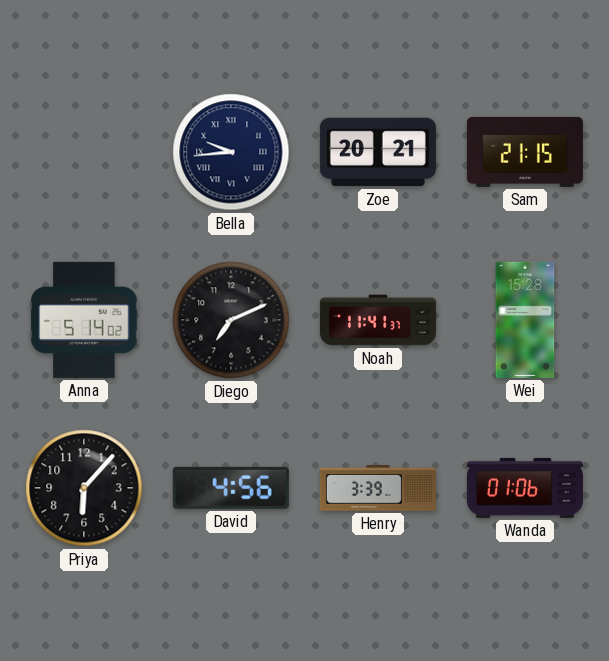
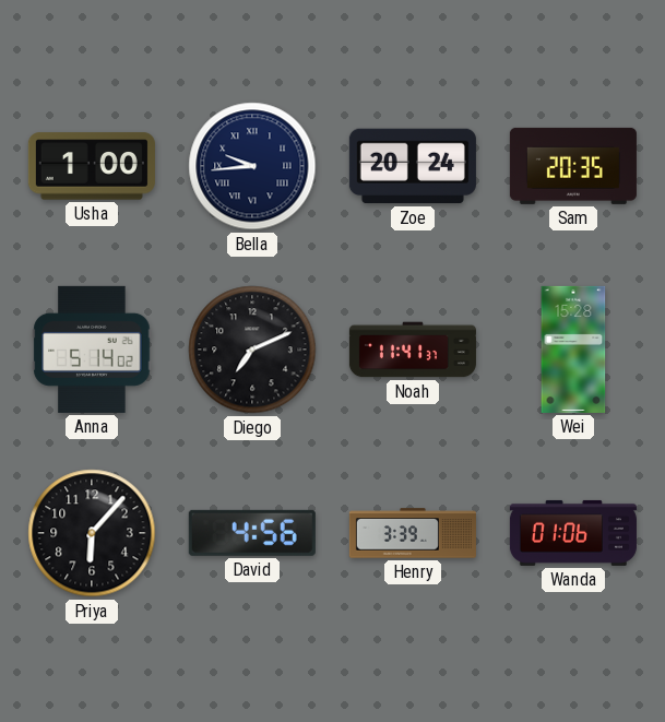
Usha: none -> 1:00
Zoe: 20:21 -> 20:24
Sam: 21:15 -> 20:35
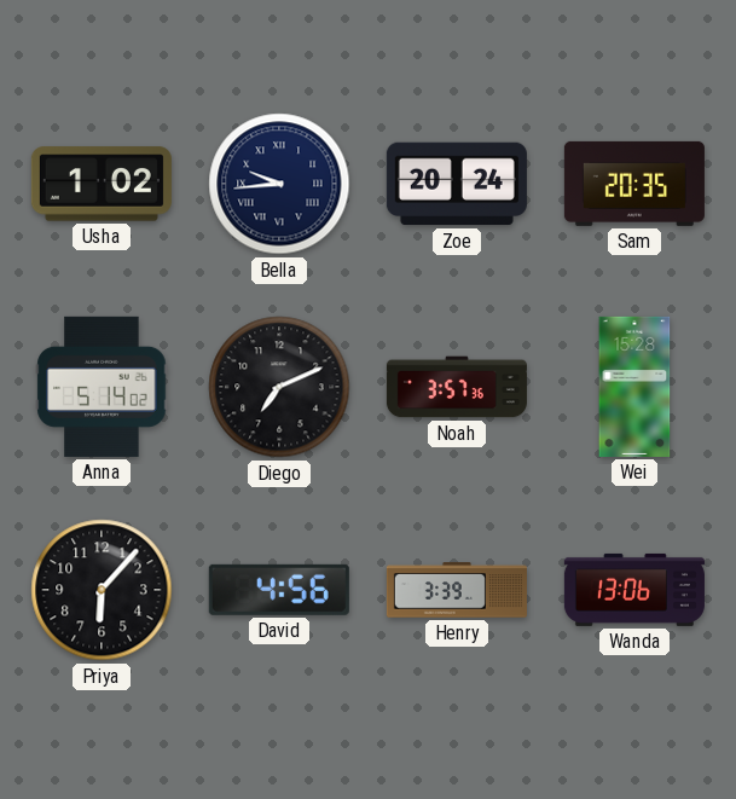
Usha: 1:00 -> 1:02
Noah: 11:41 -> 3:57
Wanda: 01:06 -> 13:06
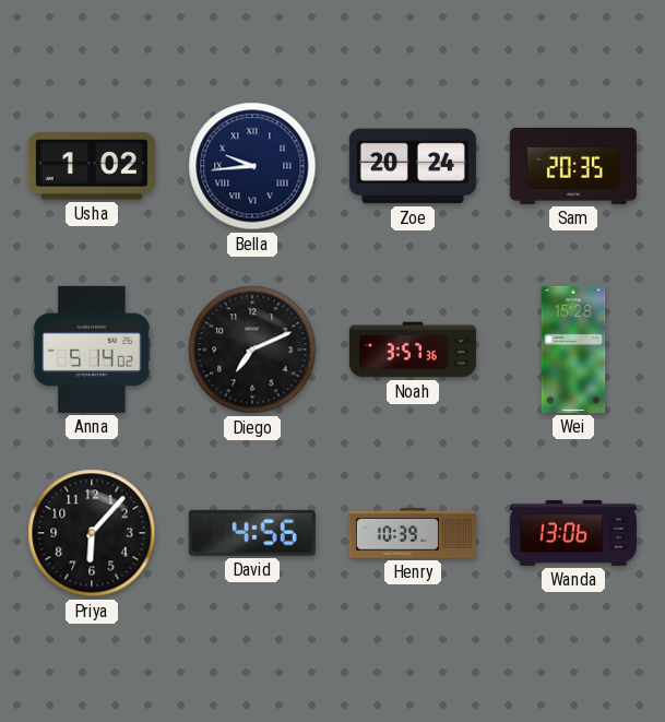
Henry: 3:39 -> 10:39
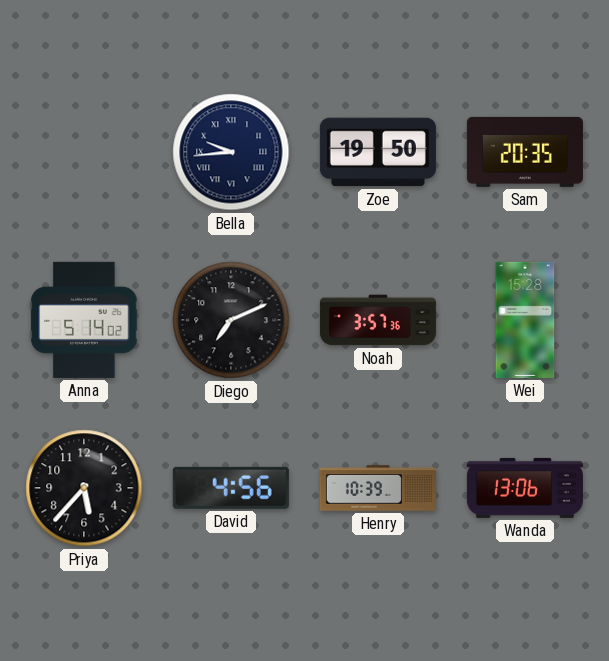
Usha: 1:02 -> none
Zoe: 20:24 -> 19:50
Priya: 6:07 -> 5:37
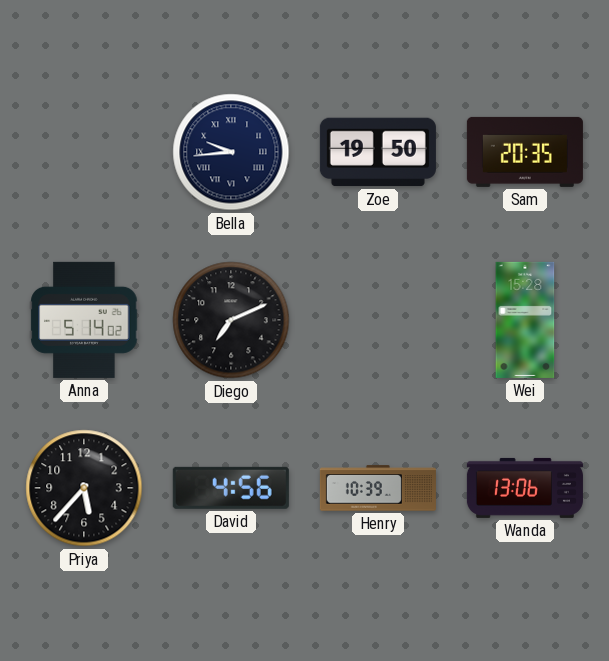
Noah: 3:57 -> none
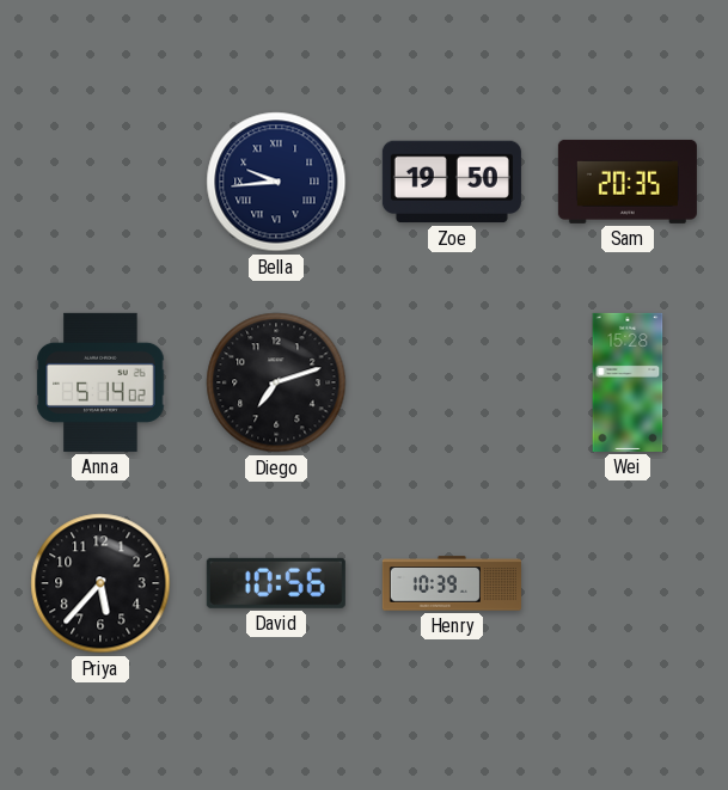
Diego: 7:11 -> 7:12
David: 4:56 -> 10:56
Wanda: 13:06 -> none
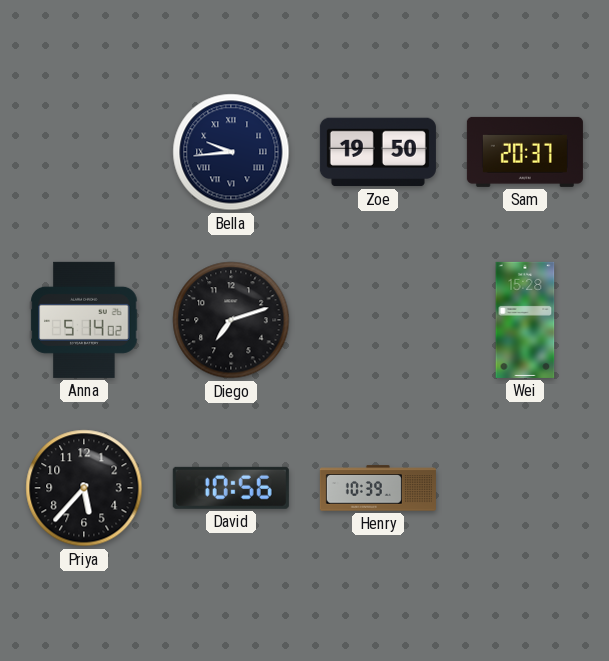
Sam: 20:35 -> 20:37
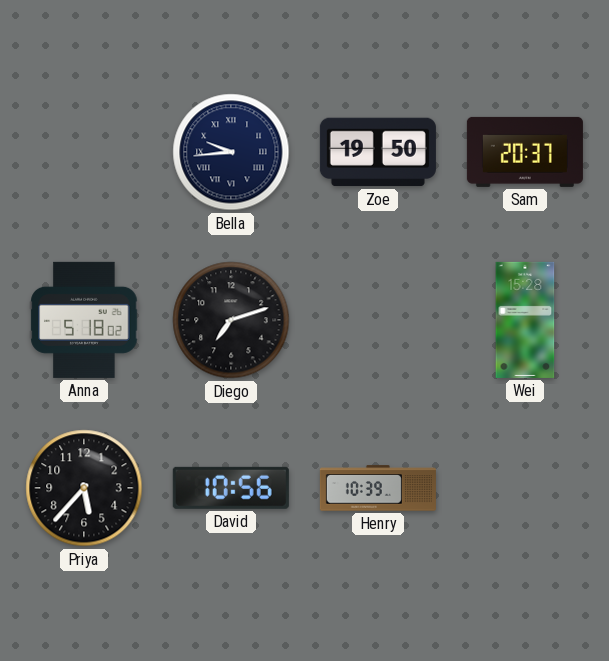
Anna: 5:14 -> 5:18
